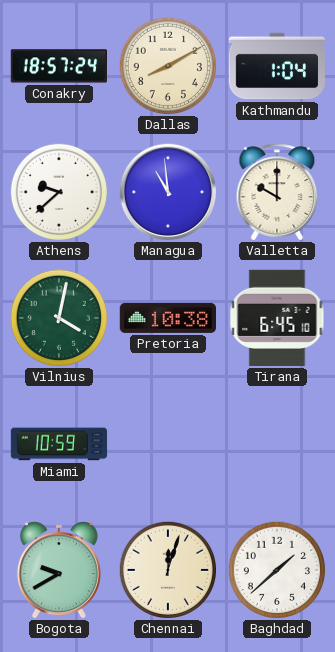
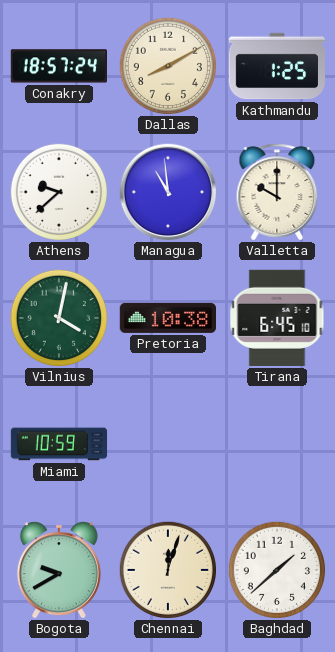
Kathmandu: 1:04 -> 1:25
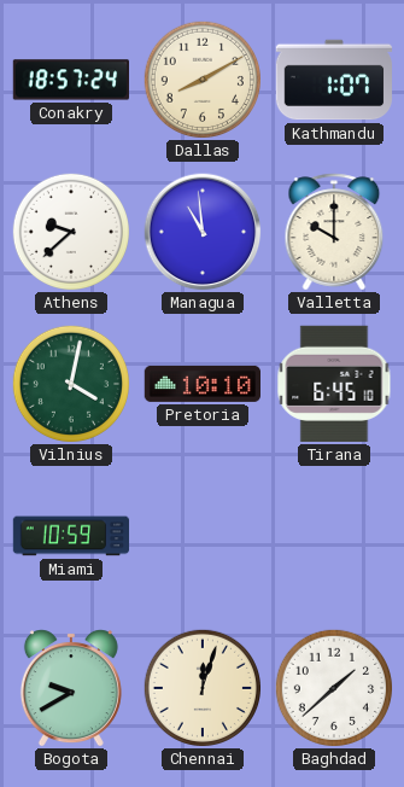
Kathmandu: 1:25 -> 1:07
Pretoria: 10:38 -> 10:10
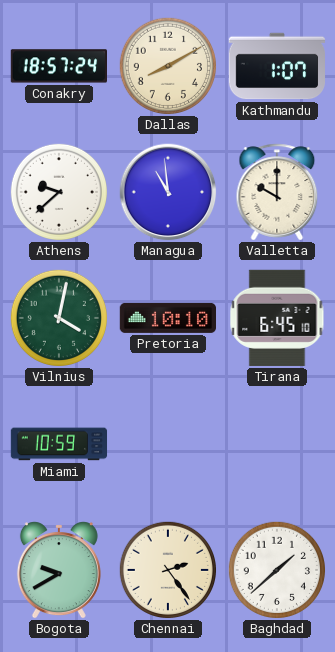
Chennai: 12:03 -> 2:24
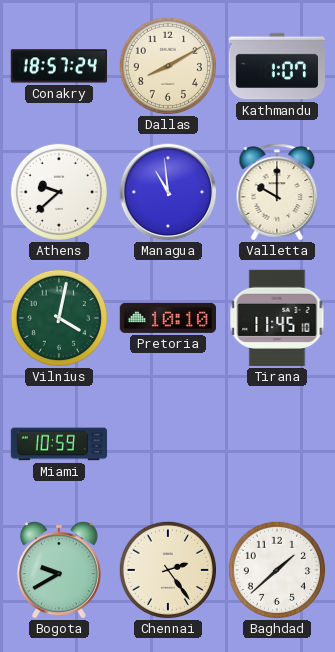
Tirana: 6:45 -> 11:45
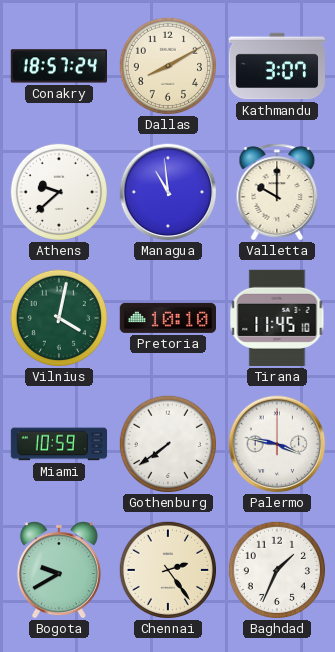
Kathmandu: 1:07 -> 3:07
Gothenburg: none -> 7:39
Palermo: none -> 3:47
Baghdad: 1:38 -> 1:34
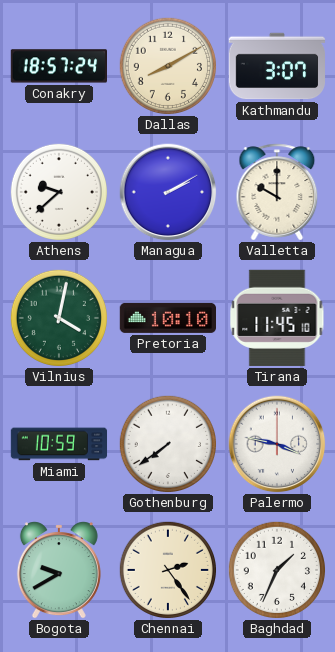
Managua: 10:59 -> 2:10
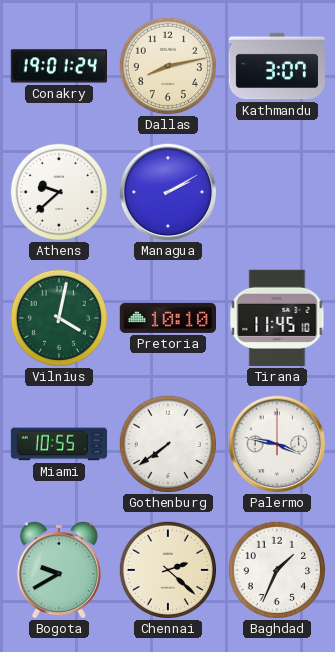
Conakry: 18:57 -> 19:01
Dallas: 8:10 -> 8:13
Valletta: 10:00 -> none
Miami: 10:59 -> 10:55
Chennai: 2:24 -> 2:22
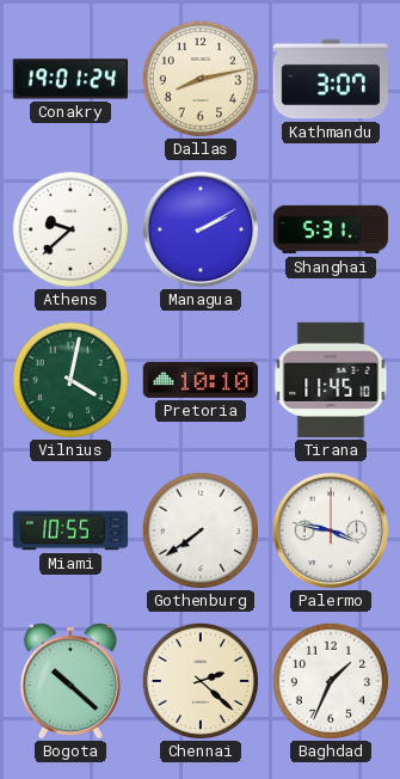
Shanghai: none -> 5:31
Bogota: 9:40 -> 10:22
